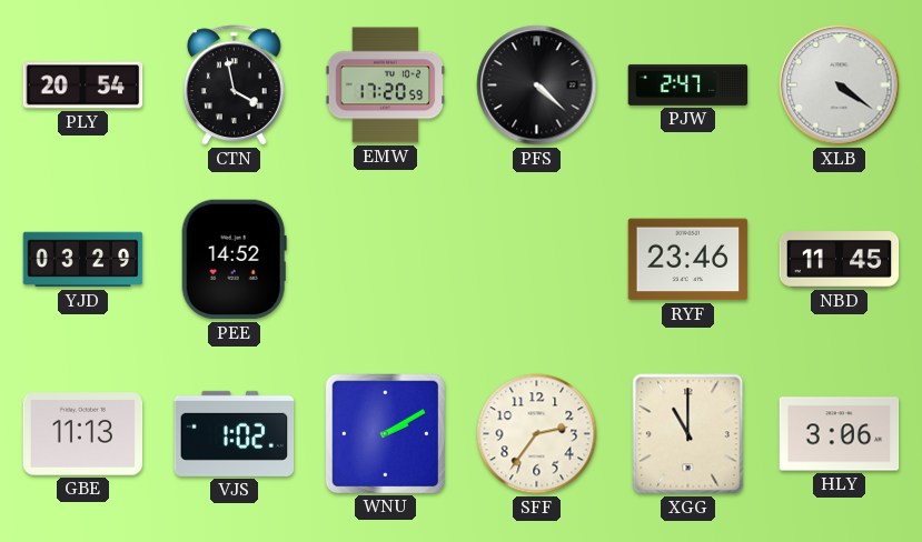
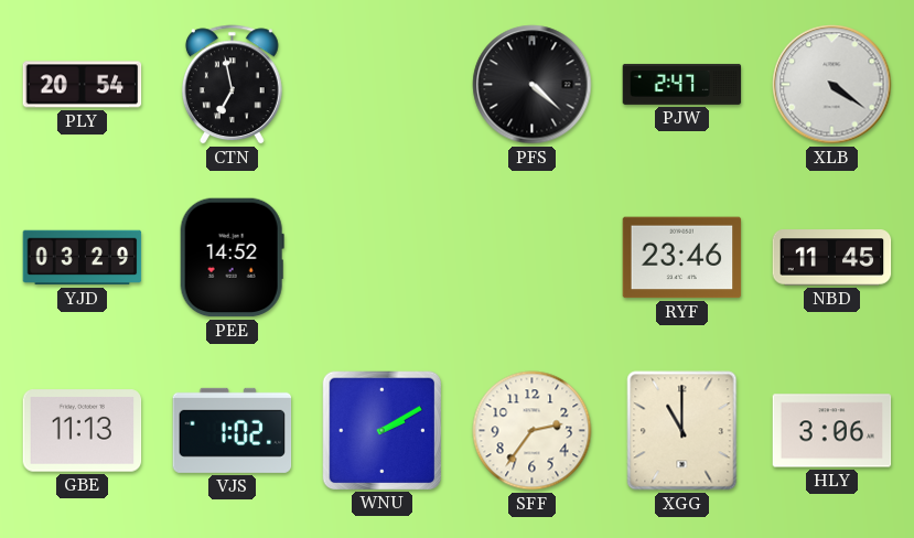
CTN: 3:58 -> 6:58
EMW: 17:20 -> none
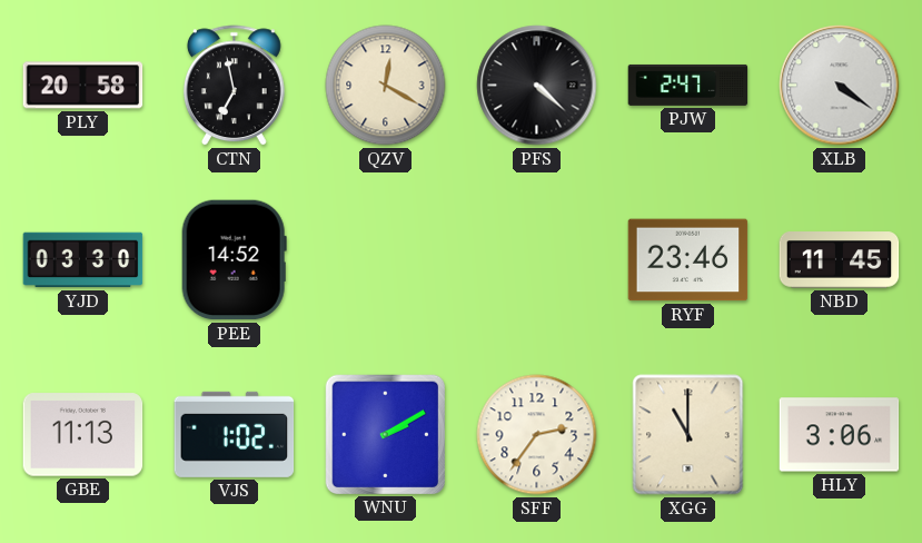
PLY: 20:54 -> 20:58
QZV: none -> 12:20
YJD: 03:29 -> 03:30
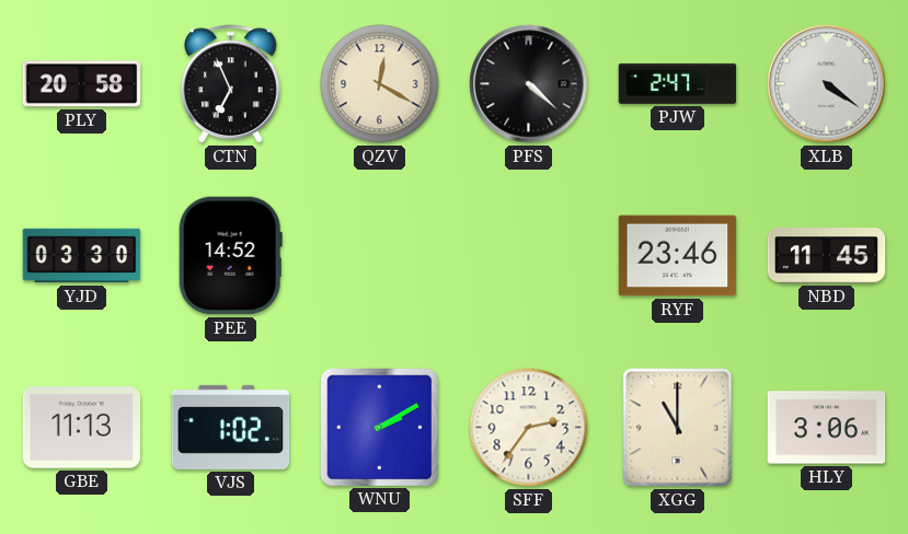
CTN: 6:58 -> 6:56
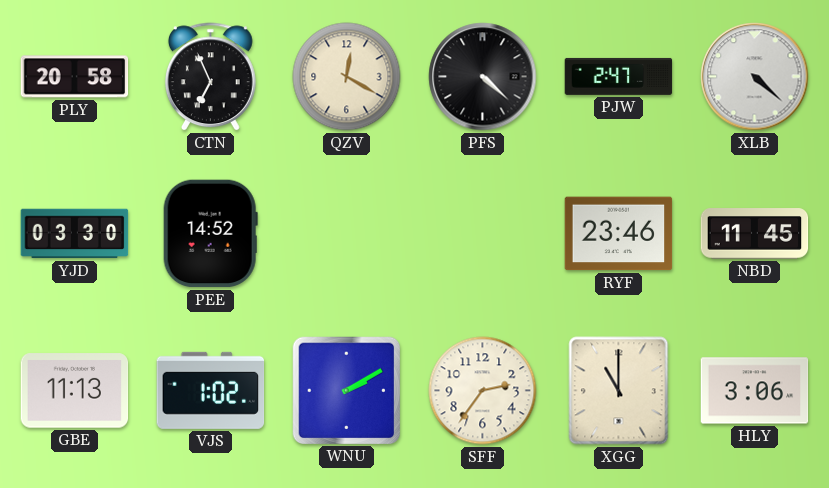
XLB: 4:21 -> 4:22
